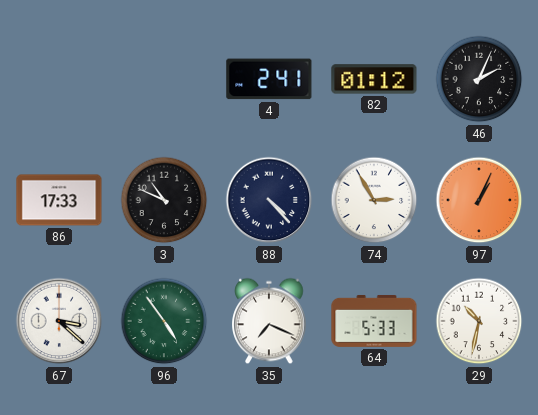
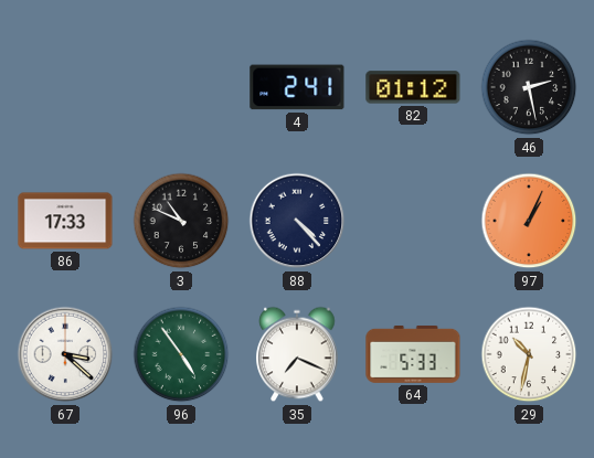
46: 2:04 -> 2:28
74: 2:55 -> none
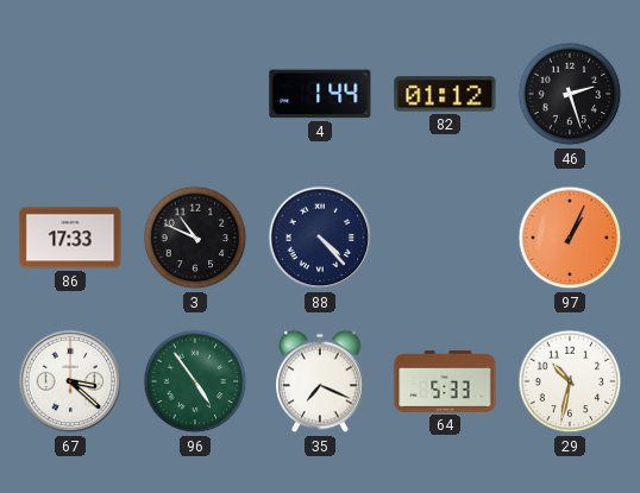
4: 2:41 -> 1:44
46: 2:28 -> 2:27
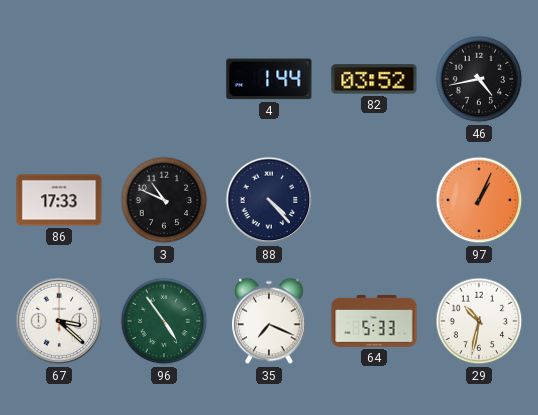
82: 01:12 -> 03:52
46: 2:27 -> 4:43
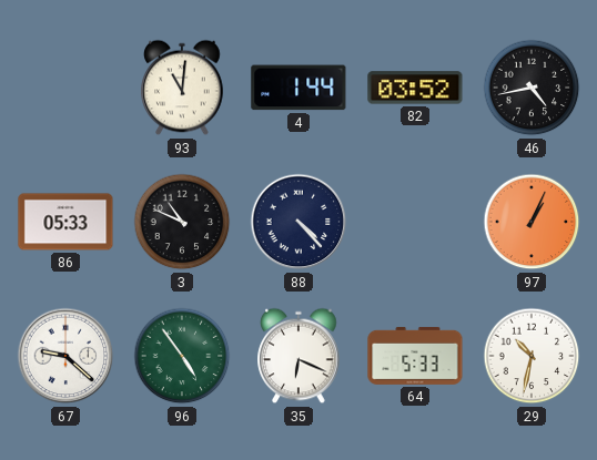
93: none -> 11:01
86: 17:33 -> 05:33
67: 3:22 -> 9:22
35: 7:19 -> 6:19
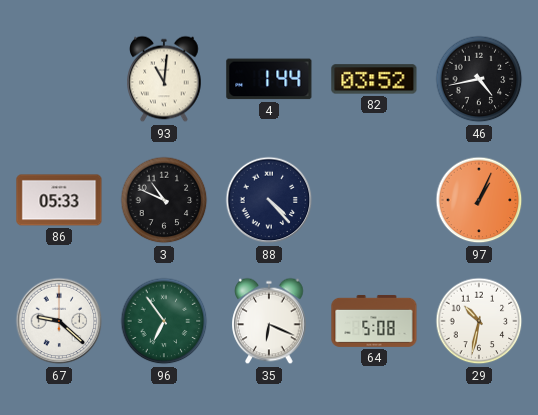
96: 4:54 -> 6:54
64: 5:33 -> 5:08
